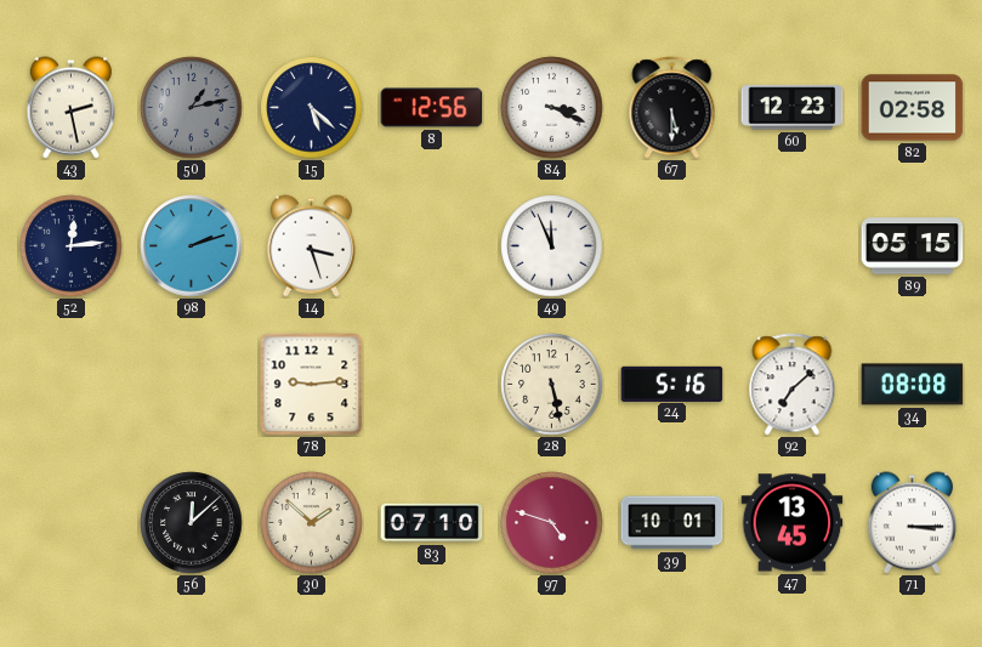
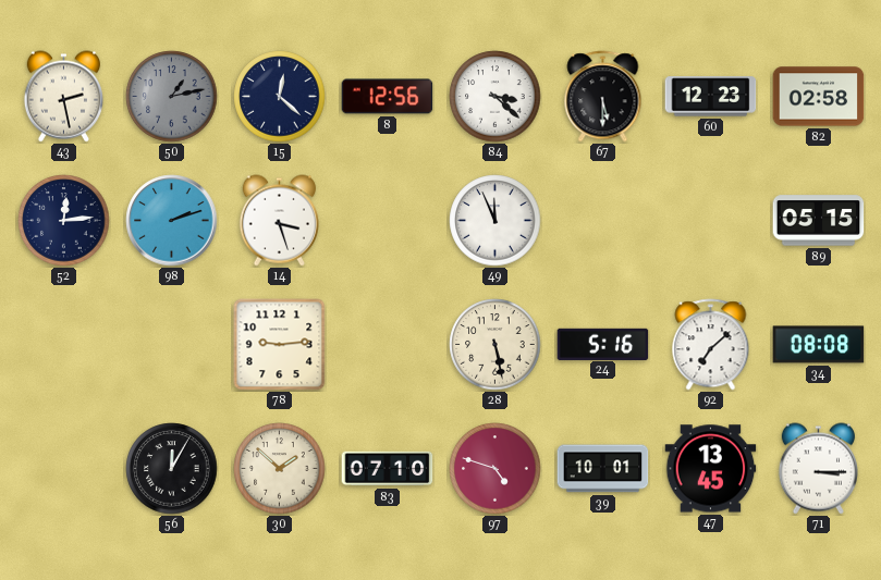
15: 5:22 -> 12:22
84: 3:19 -> 3:22
56: 12:08 -> 12:05
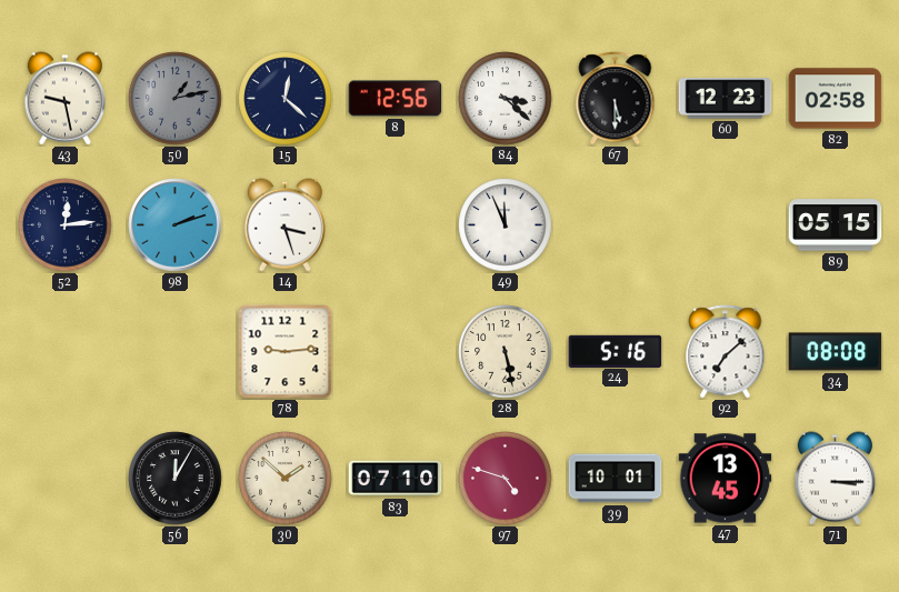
43: 2:28 -> 9:28
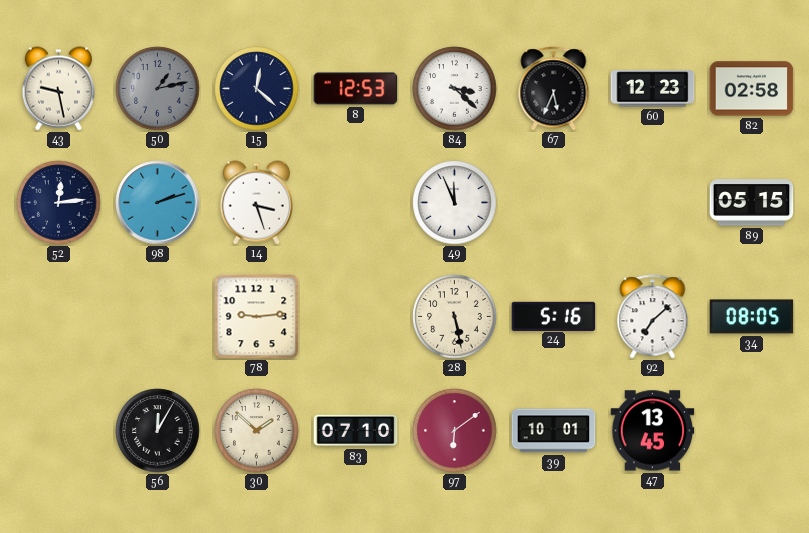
8: 12:56 -> 12:53
67: 5:30 -> 5:34
34: 08:08 -> 08:05
97: 4:48 -> 6:09
71: 3:15 -> none
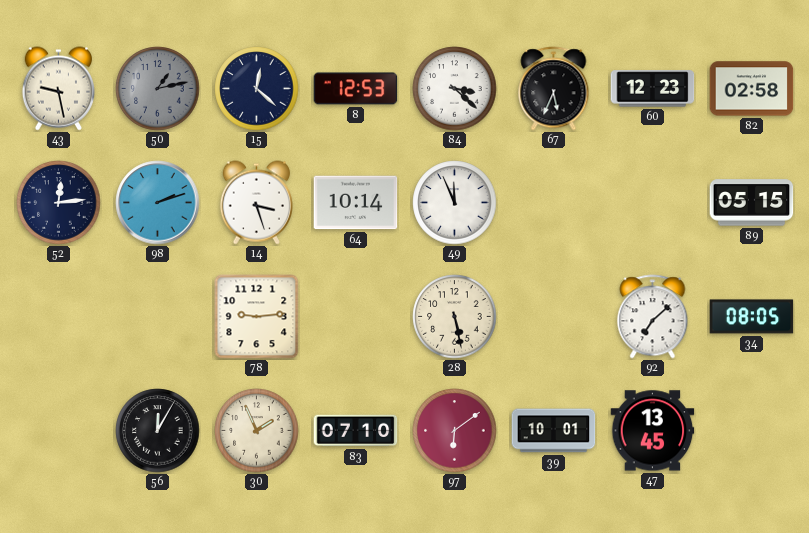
64: none -> 10:14
24: 5:16 -> none
30: 1:52 -> 1:56
